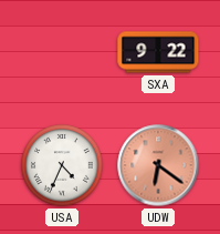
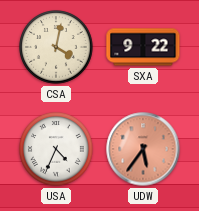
CSA: none -> 4:02
UDW: 6:21 -> 5:36
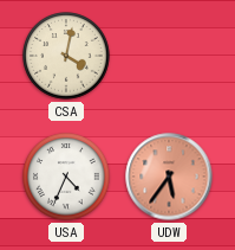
SXA: 9:22 -> none
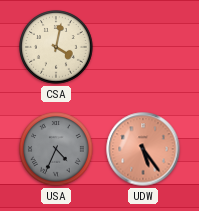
USA dial: white -> grey
UDW: 5:36 -> 5:24
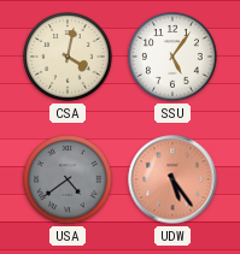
SSU: none -> 5:06
USA: 4:34 -> 4:39
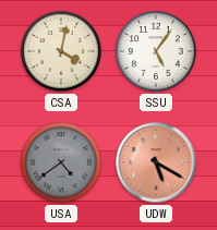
UDW: 5:24 -> 5:20
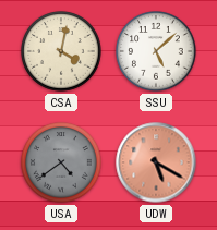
SSU: 5:06 -> 5:08
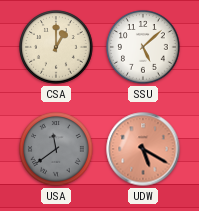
CSA: 4:02 -> 1:00
USA: 4:39 -> 11:39
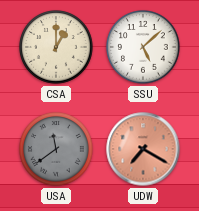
UDW: 5:20 -> 7:20
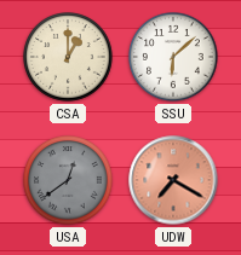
SSU: 5:08 -> 6:08
USA: 11:39 -> 12:39
